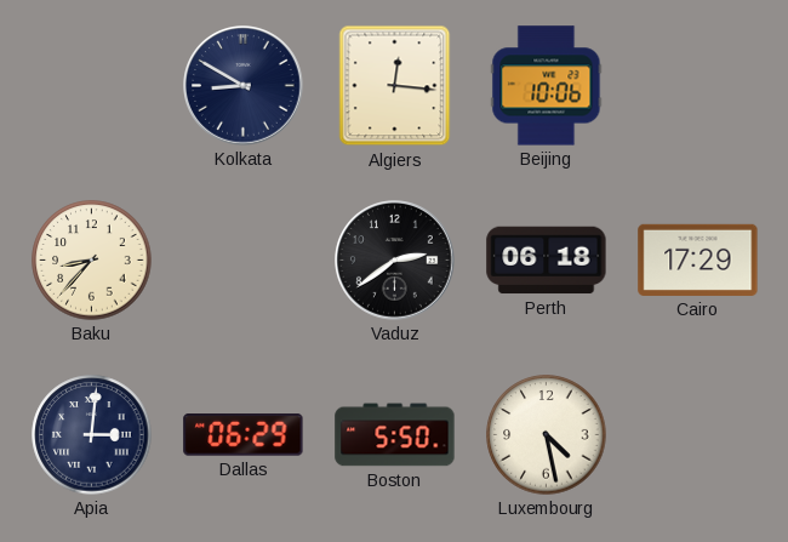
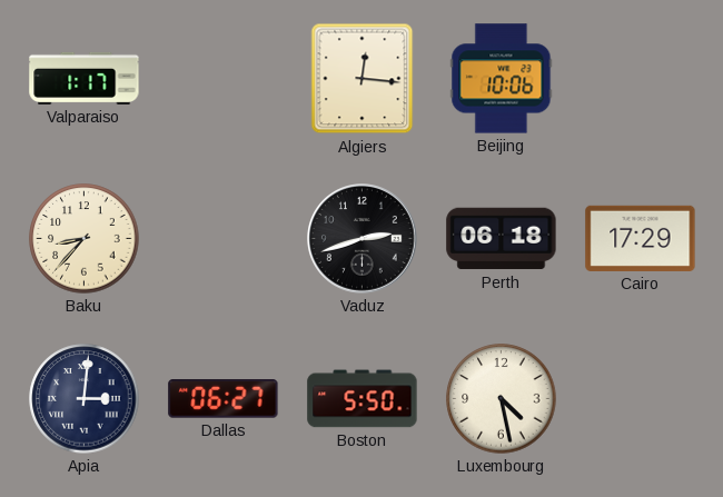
Valparaiso: none -> 1:17
Kolkata: 8:50 -> none
Vaduz: 2:39 -> 2:42
Dallas: 06:29 -> 06:27
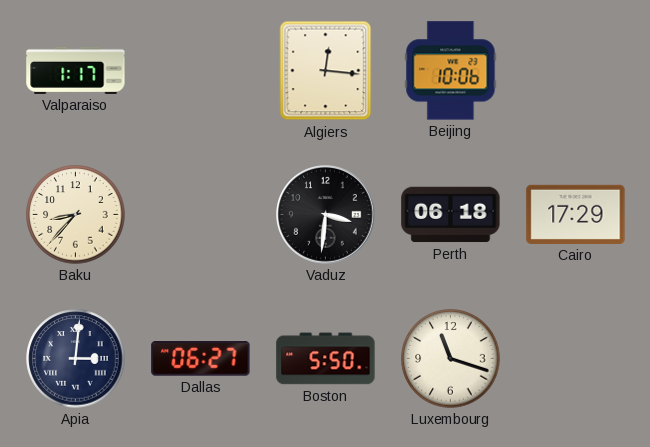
Vaduz: 2:42 -> 3:31
Luxembourg: 4:28 -> 11:18
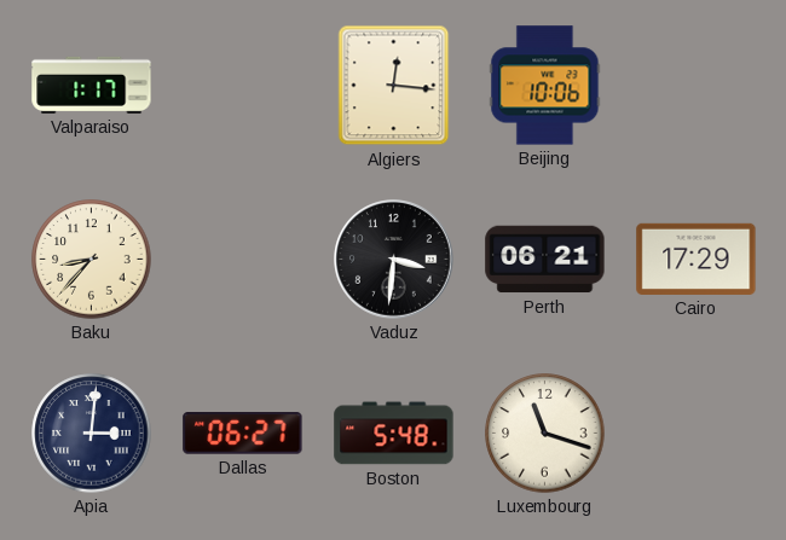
Perth: 06:18 -> 06:21
Boston: 5:50 -> 5:48
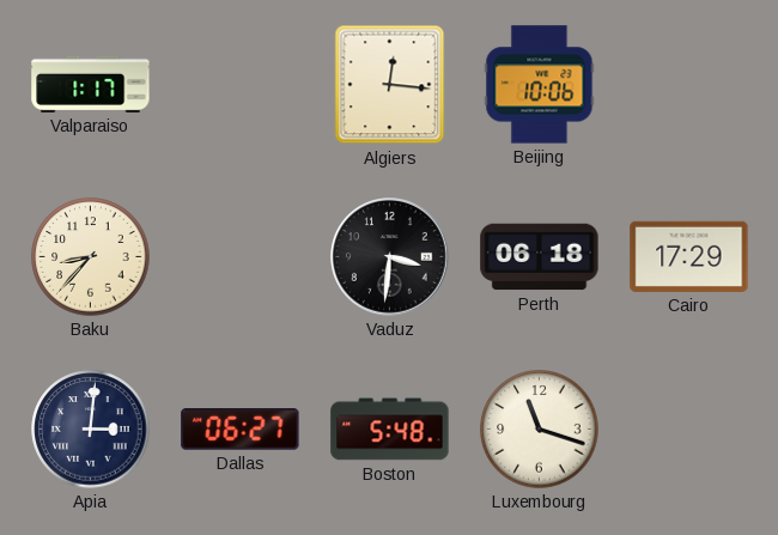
Perth: 06:21 -> 06:18
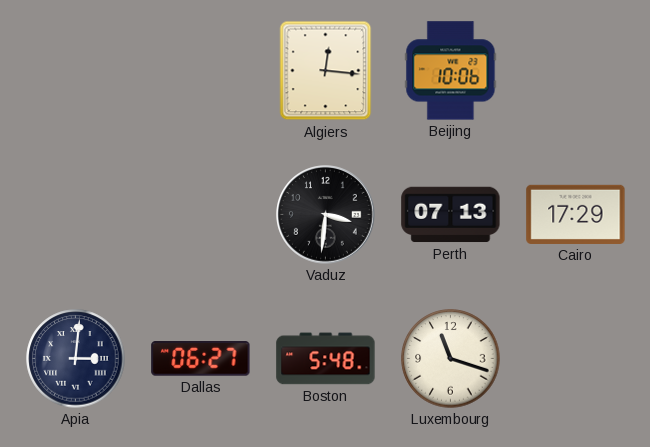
Valparaiso: 1:17 -> none
Baku: 8:37 -> none
Perth: 06:18 -> 07:13
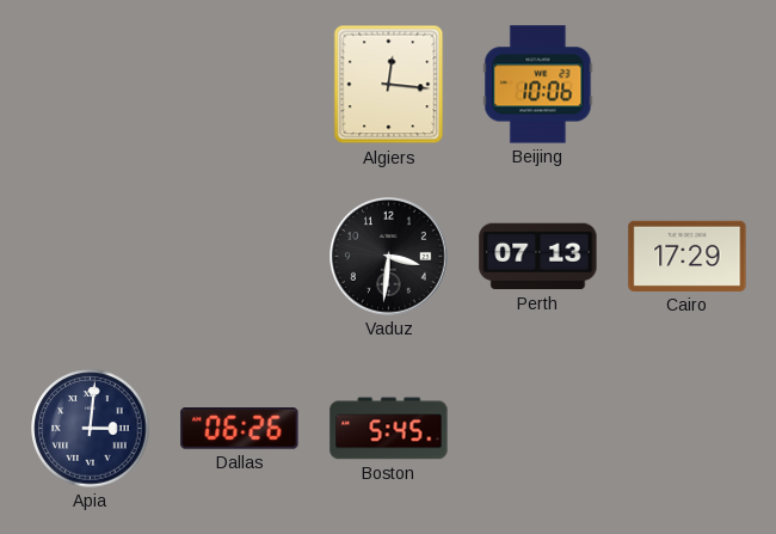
Dallas: 06:27 -> 06:26
Boston: 5:48 -> 5:45
Luxembourg: 11:18 -> none
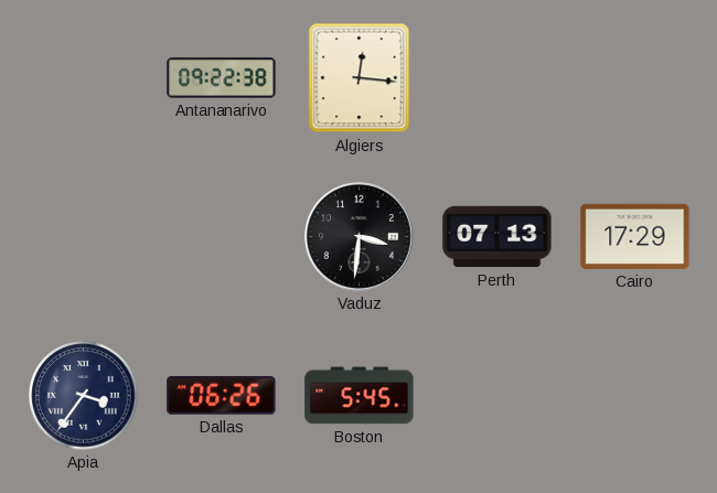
Antananarivo: none -> 09:22
Beijing: 10:06 -> none
Apia: 3:01 -> 3:36
